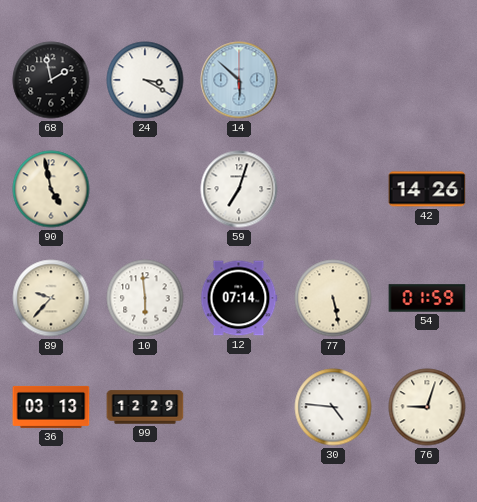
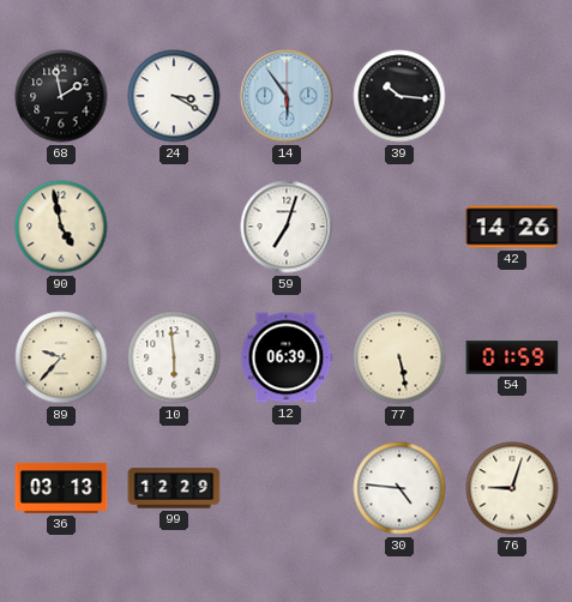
14: 5:52 -> 5:54
39: none -> 10:16
12: 07:14 -> 06:39
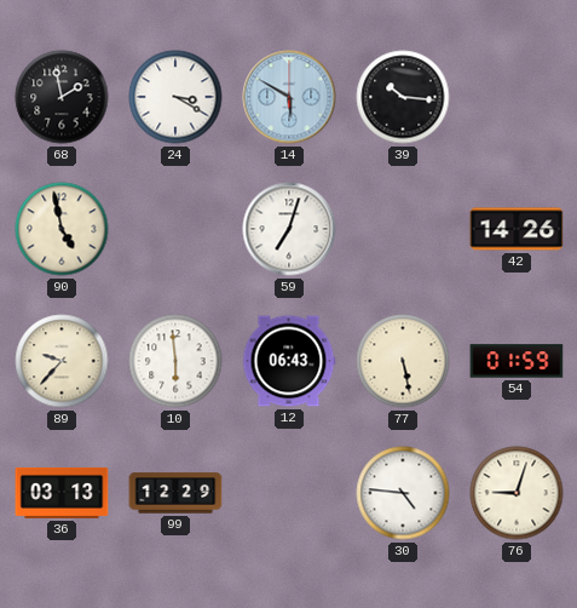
14: 5:54 -> 5:50
12: 06:39 -> 06:43
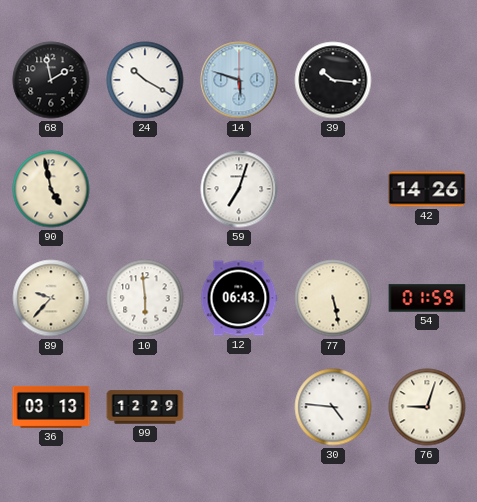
24: 3:20 -> 10:20
14: 5:50 -> 5:48
